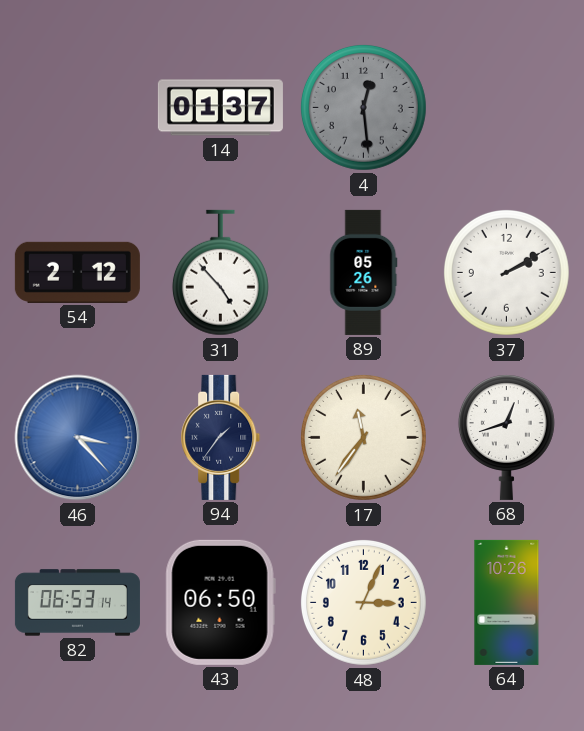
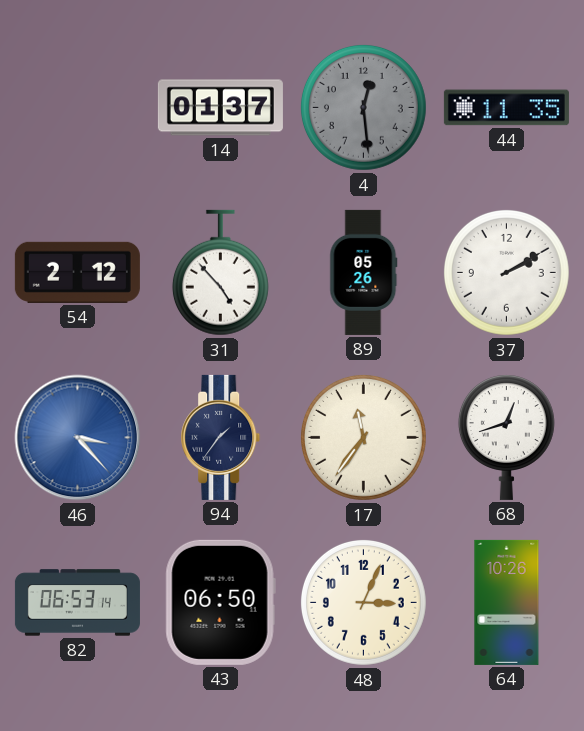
44: none -> 11:35
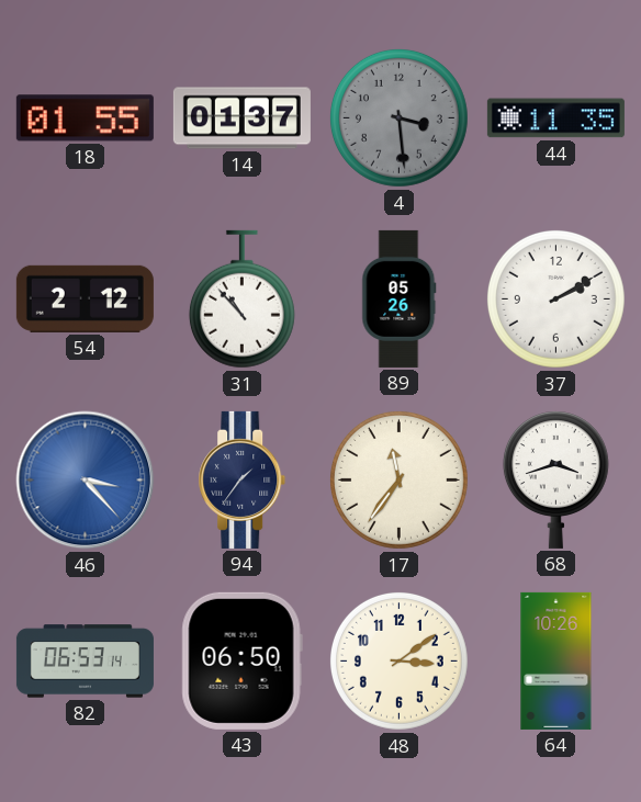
18: none -> 01:55
4: 12:29 -> 3:29
31: 4:53 -> 10:53
68: 12:42 -> 3:42
48: 3:04 -> 3:09
